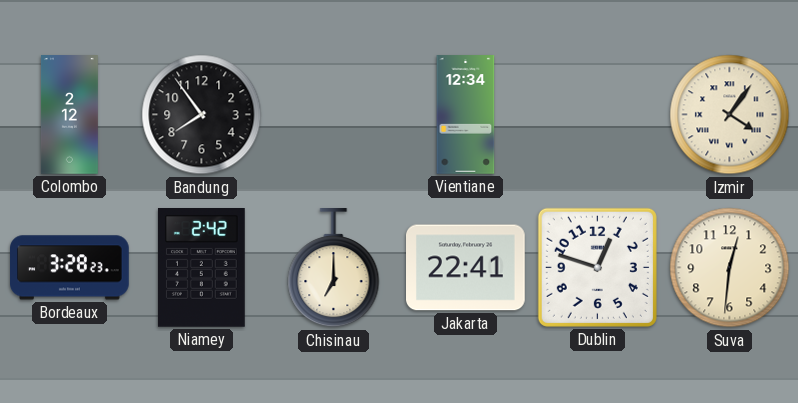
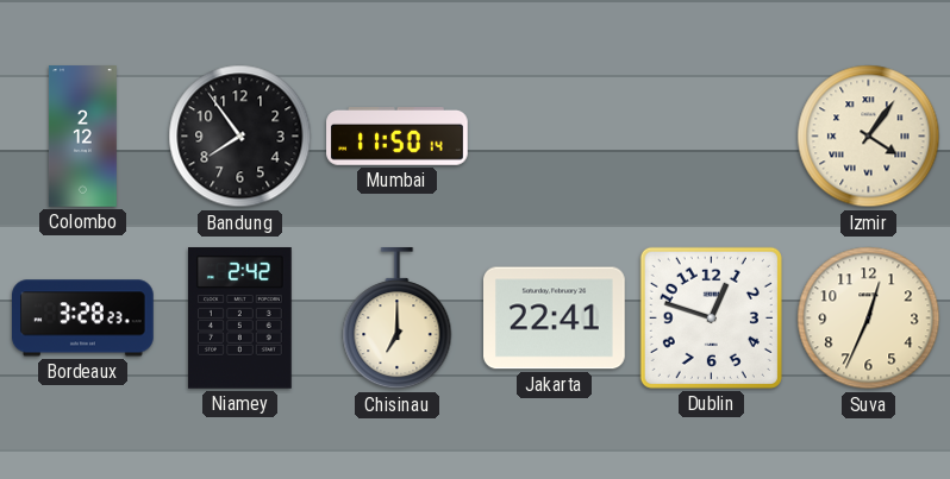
Mumbai: none -> 11:50
Vientiane: 12:34 -> none
Suva: 12:31 -> 12:34
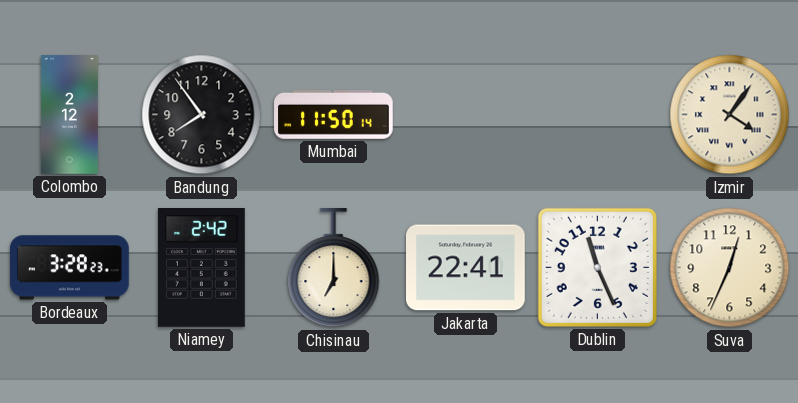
Dublin: 12:48 -> 11:26
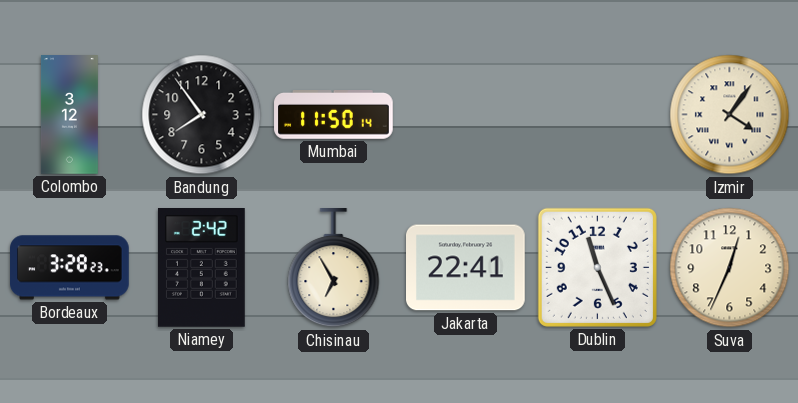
Colombo: 2:12 -> 3:12
Chisinau: 7:00 -> 6:55
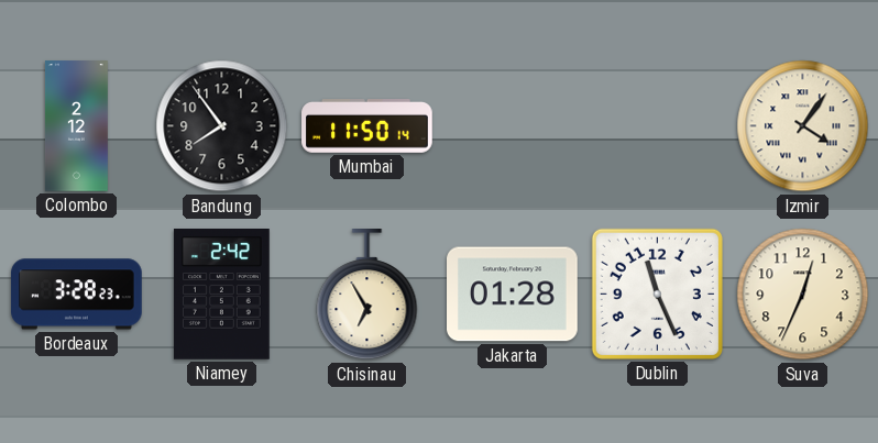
Colombo: 3:12 -> 2:12
Jakarta: 22:41 -> 01:28
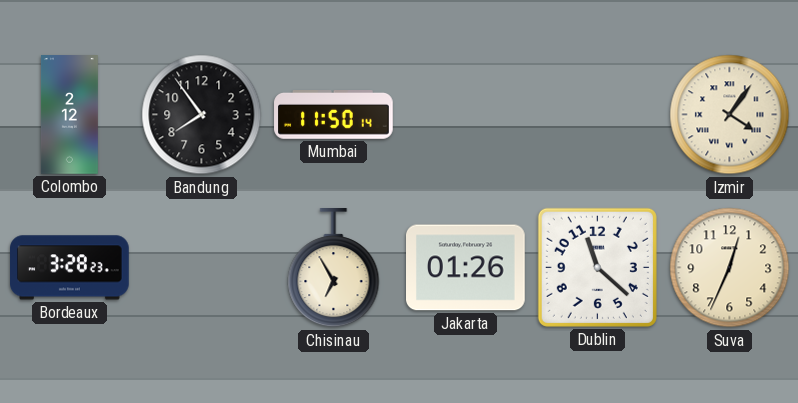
Niamey: 2:42 -> none
Jakarta: 01:28 -> 01:26
Dublin: 11:26 -> 11:22
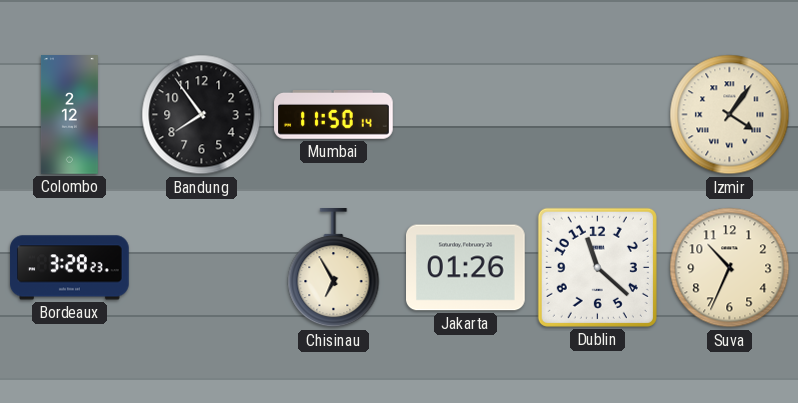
Suva: 12:34 -> 10:34
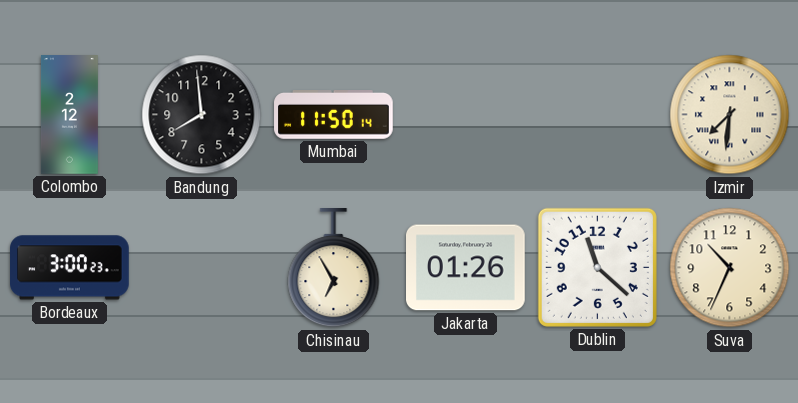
Bandung: 7:54 -> 7:59
Izmir: 4:06 -> 7:31
Bordeaux: 3:28 -> 3:00
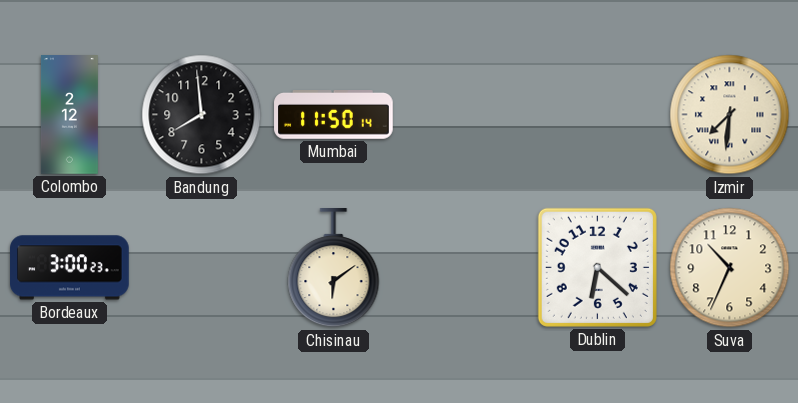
Chisinau: 6:55 -> 6:09
Jakarta: 01:26 -> none
Dublin: 11:22 -> 6:22
